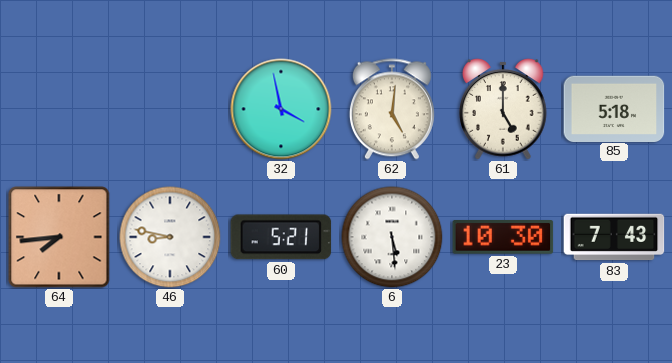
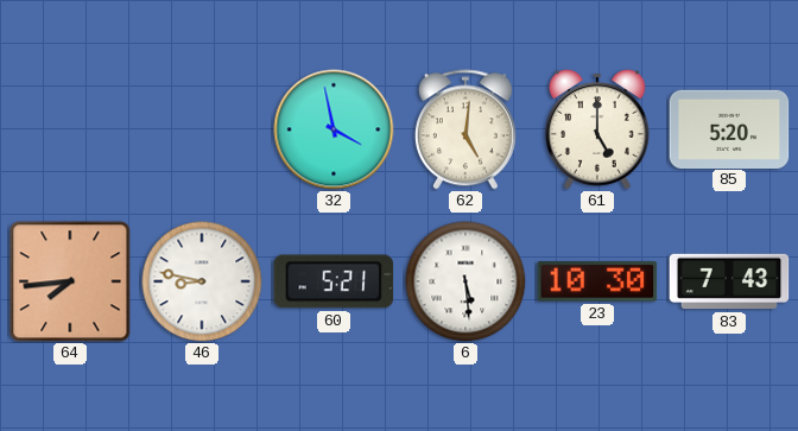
85: 5:18 -> 5:20
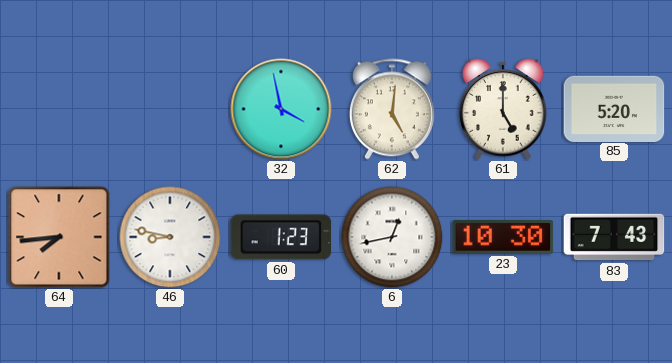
60: 5:21 -> 1:23
6: 5:29 -> 12:43
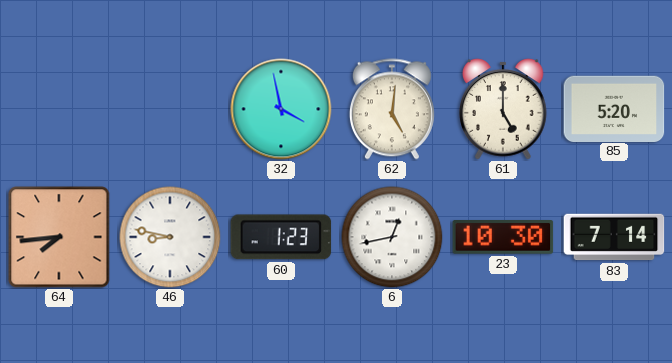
83: 7:43 -> 7:14
